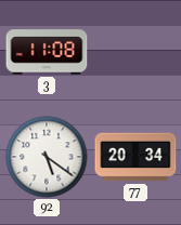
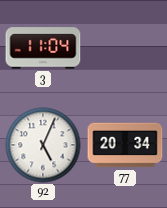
3: 11:08 -> 11:04
92: 5:21 -> 5:04
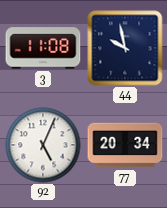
3: 11:04 -> 11:08
44: none -> 9:58
